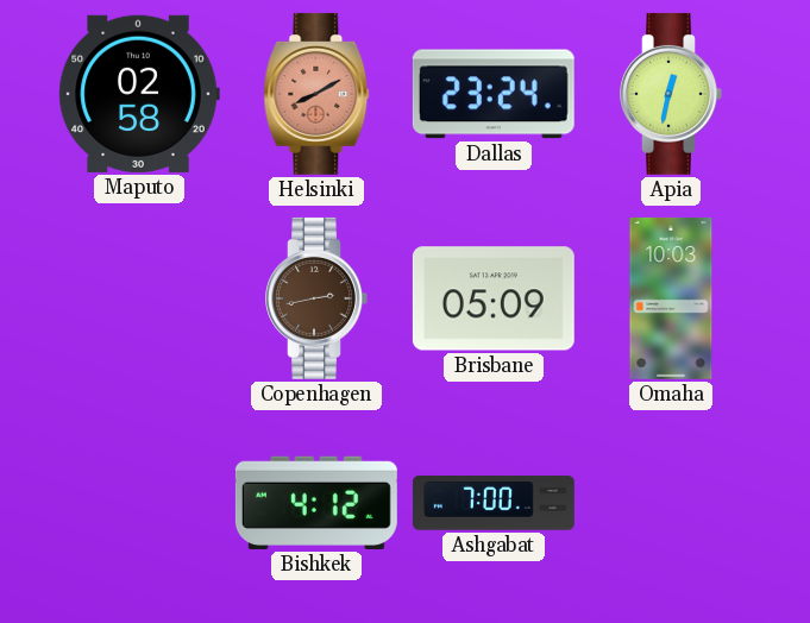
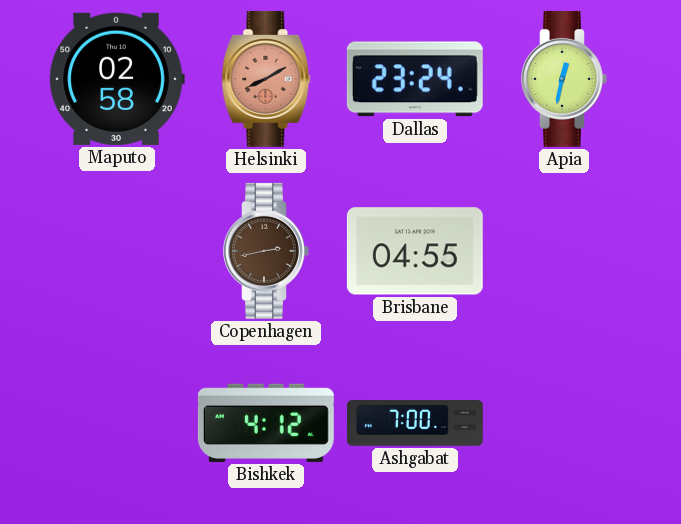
Brisbane: 05:09 -> 04:55
Omaha: 10:03 -> none
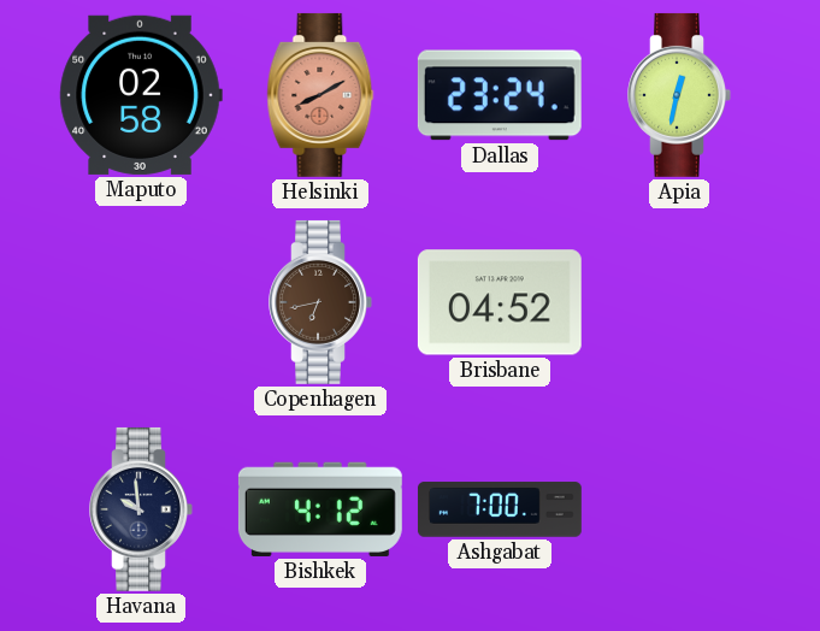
Copenhagen: 2:43 -> 6:43
Brisbane: 04:55 -> 04:52
Havana: none -> 9:59
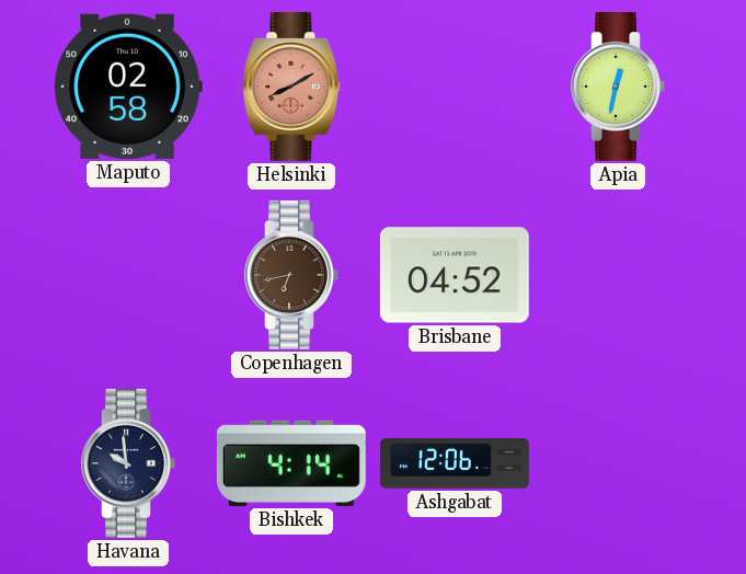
Dallas: 23:24 -> none
Bishkek: 4:12 -> 4:14
Ashgabat: 7:00 -> 12:06
